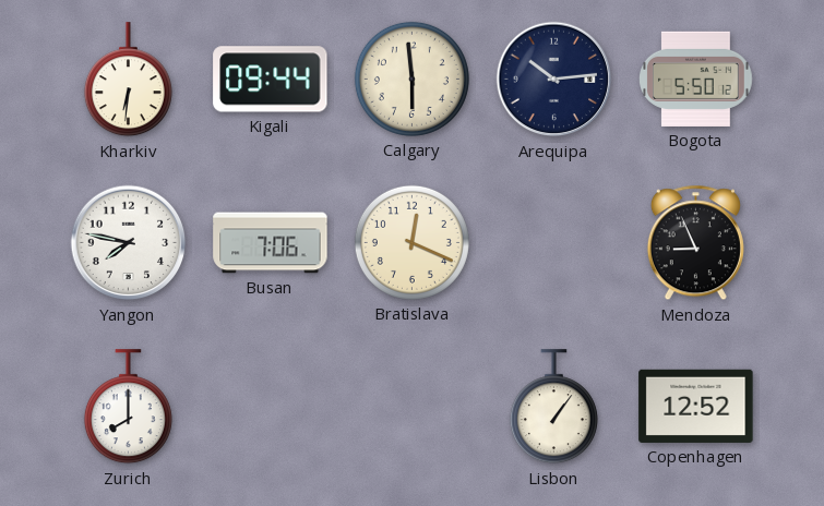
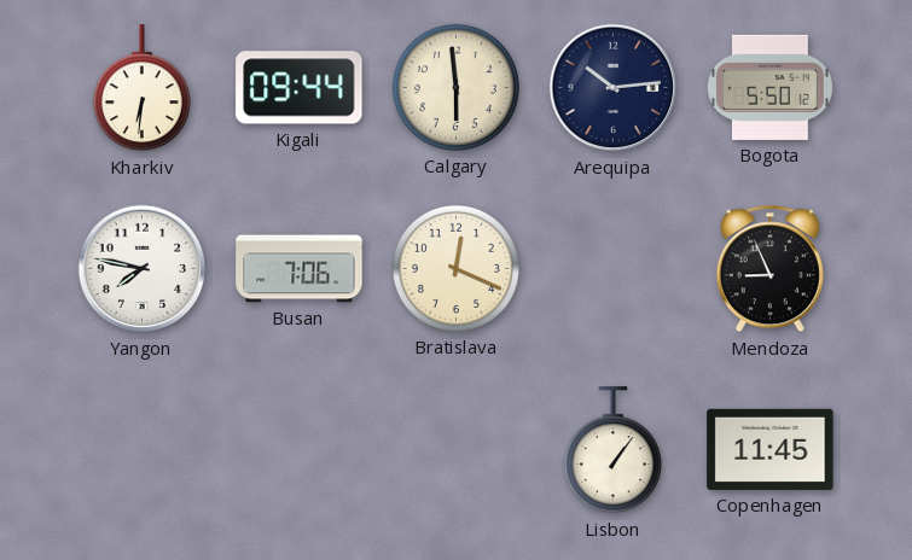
Zurich: 8:00 -> none
Copenhagen: 12:52 -> 11:45
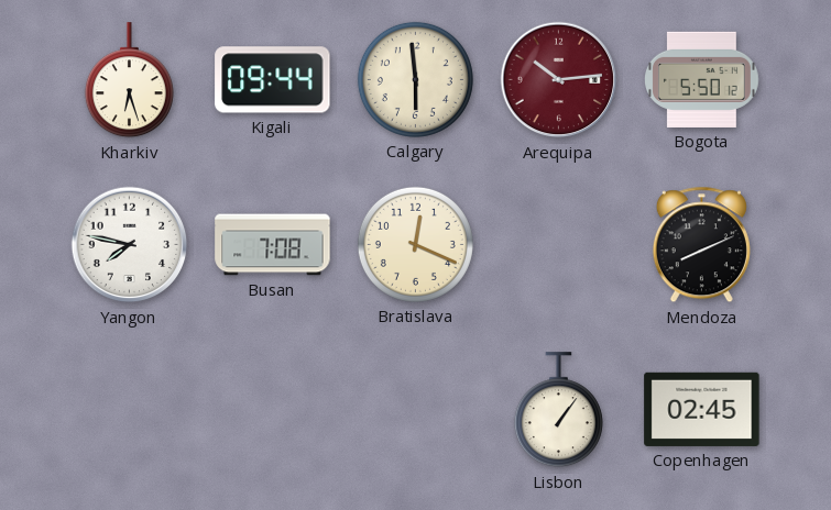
Kharkiv: 6:31 -> 6:27
Arequipa dial: navy -> burgundy
Busan: 7:06 -> 7:08
Mendoza: 8:56 -> 8:11
Copenhagen: 11:45 -> 02:45
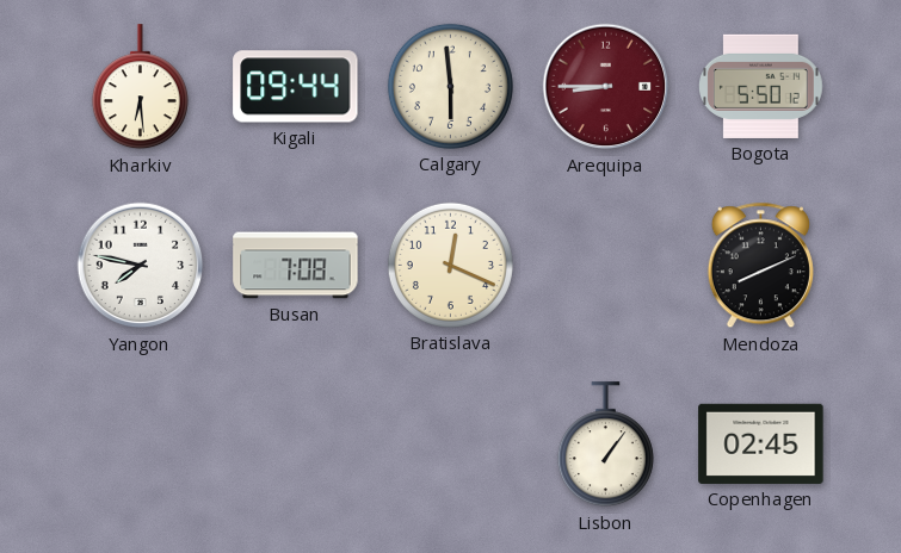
Kharkiv: 6:27 -> 6:29
Arequipa: 10:14 -> 8:45
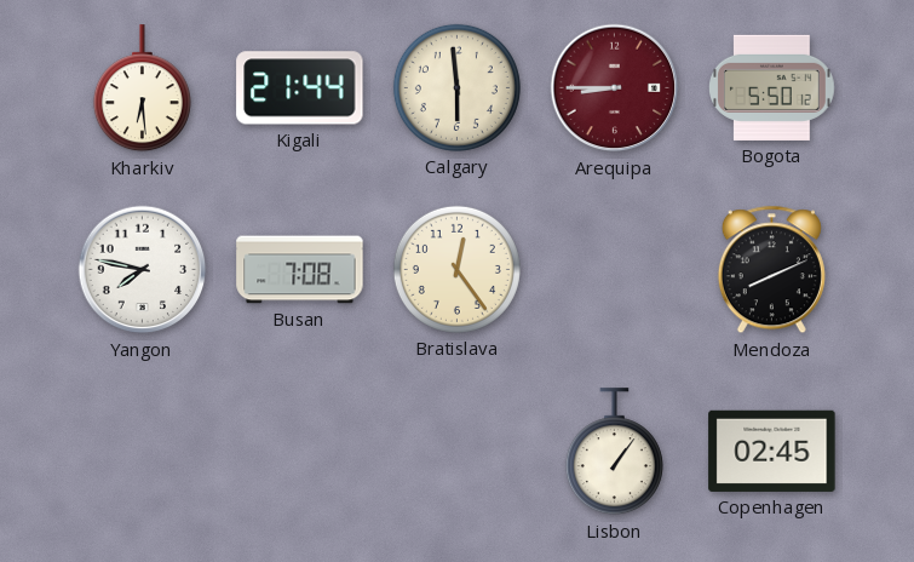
Kigali: 09:44 -> 21:44
Bratislava: 12:19 -> 12:24
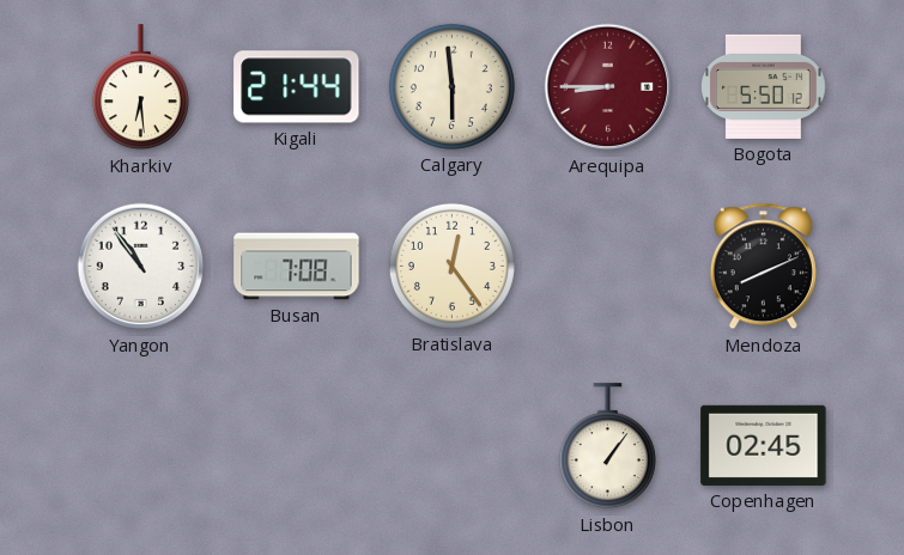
Yangon: 7:47 -> 10:54
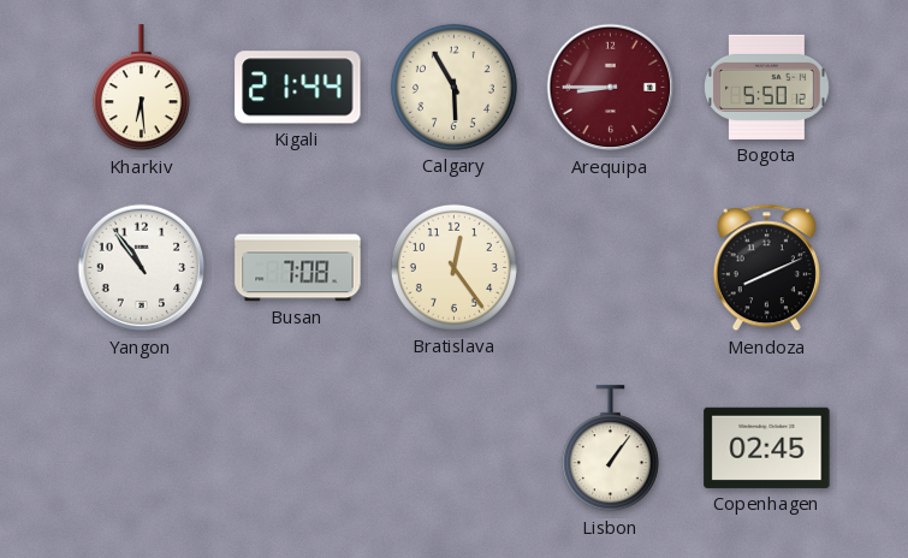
Calgary: 5:59 -> 5:55
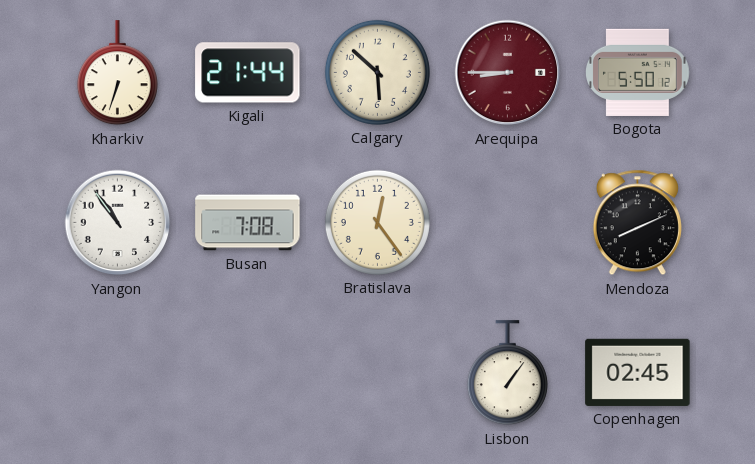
Kharkiv: 6:29 -> 6:33
Calgary: 5:55 -> 5:52
